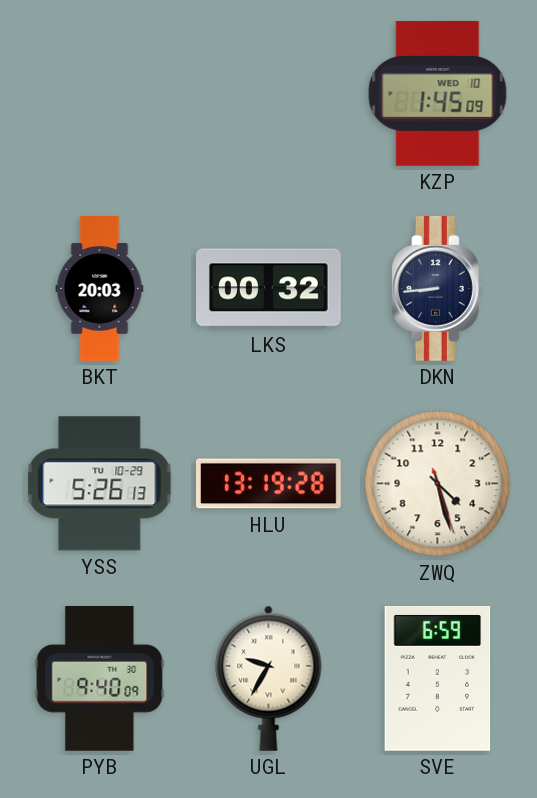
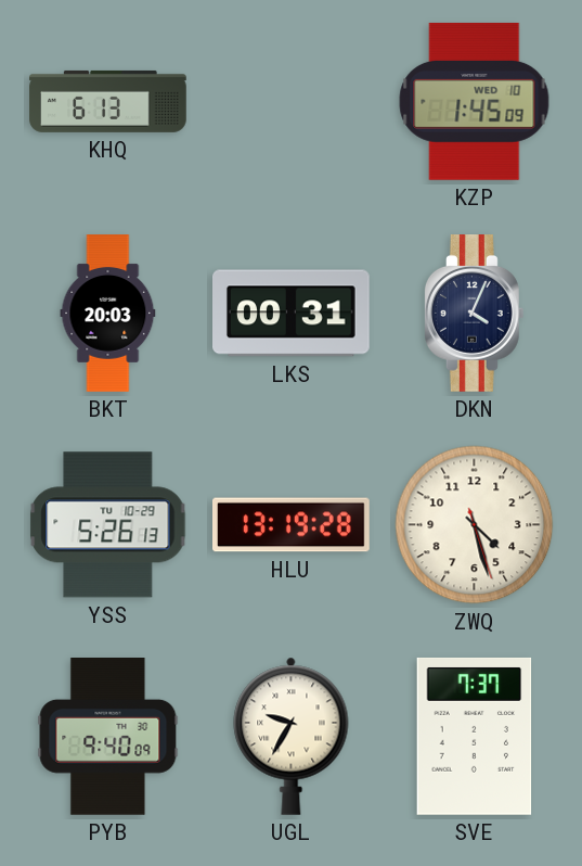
KHQ: none -> 6:13
LKS: 00:32 -> 00:31
DKN: 8:44 -> 4:04
SVE: 6:59 -> 7:37
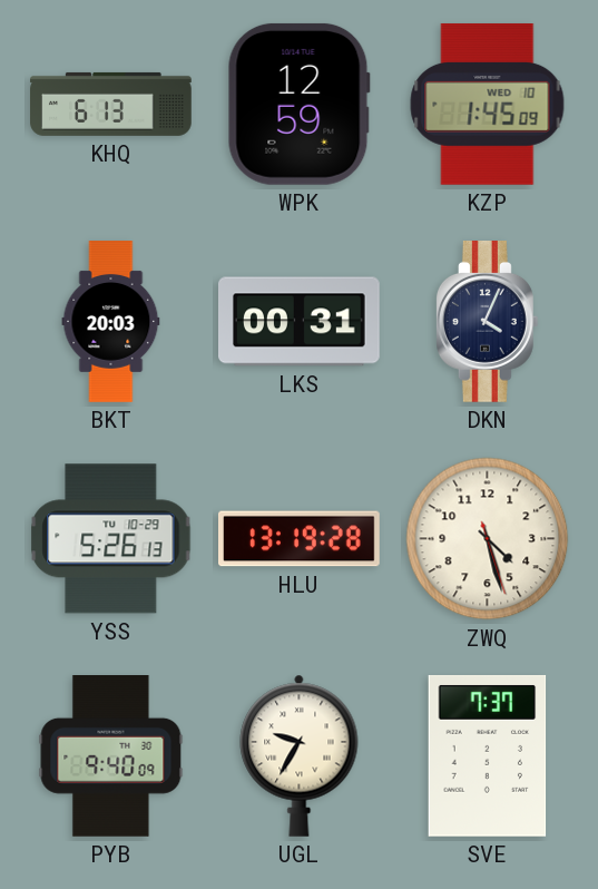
WPK: none -> 12:59
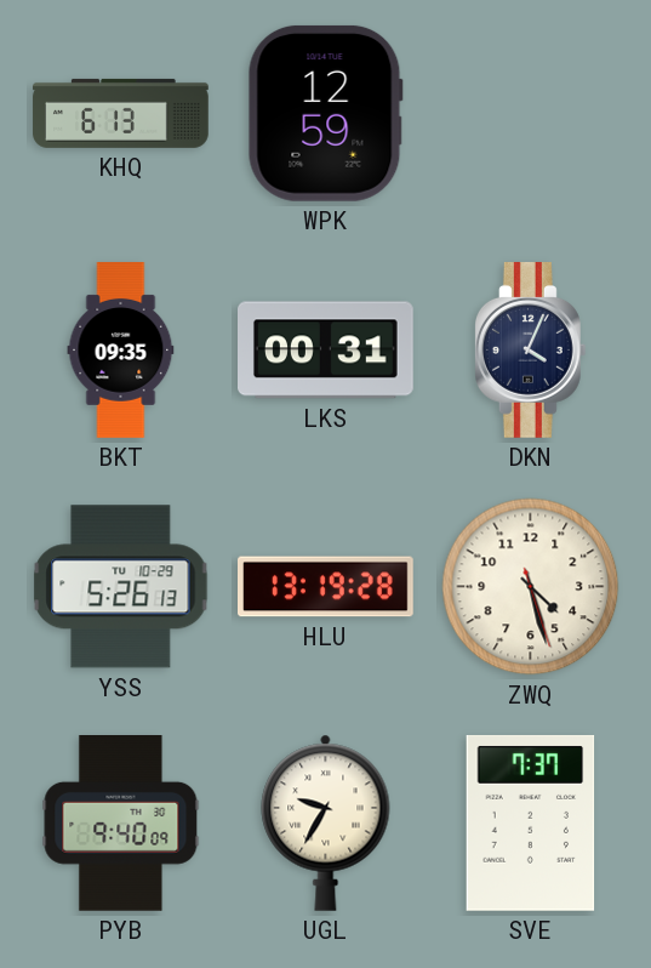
KZP: 1:45 -> none
BKT: 20:03 -> 09:35
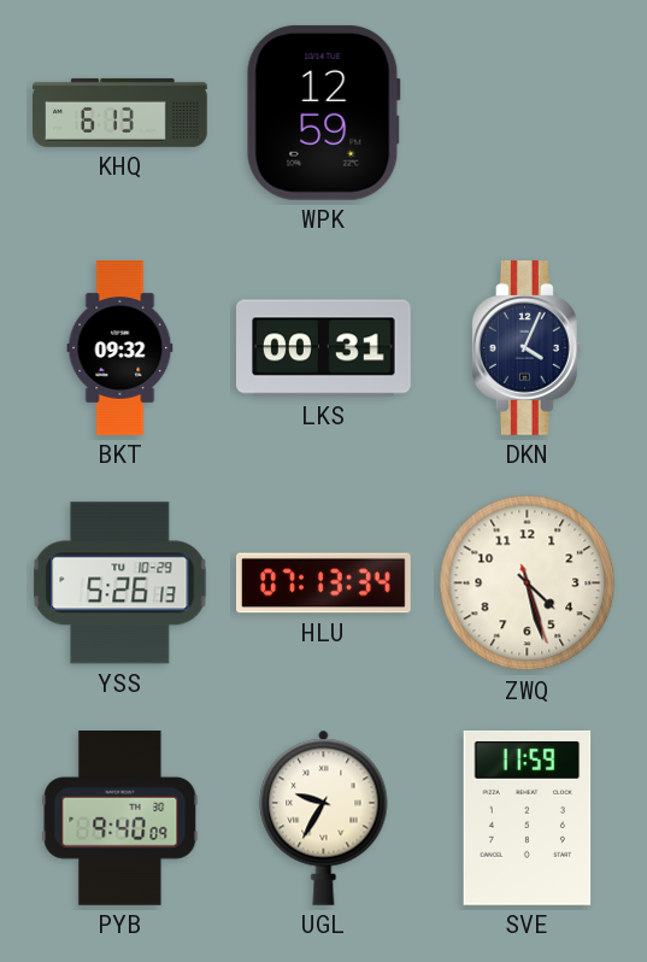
BKT: 09:35 -> 09:32
HLU: 13:19 -> 07:13
SVE: 7:37 -> 11:59
